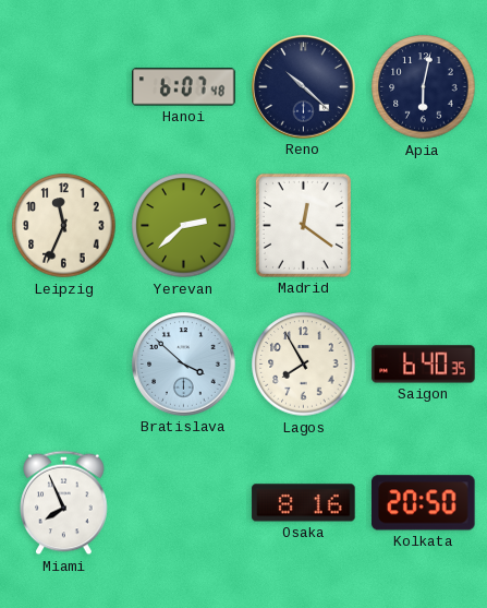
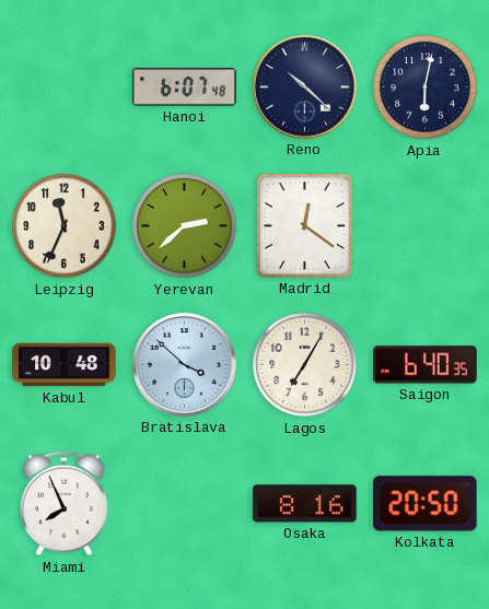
Kabul: none -> 10:48
Lagos: 7:55 -> 7:05
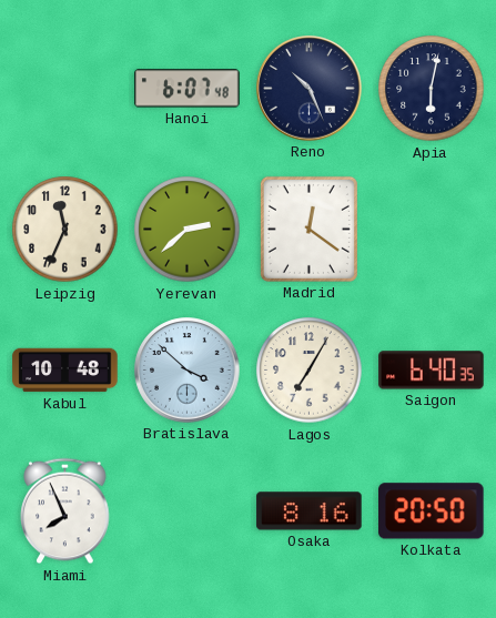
Reno: 10:22 -> 10:26
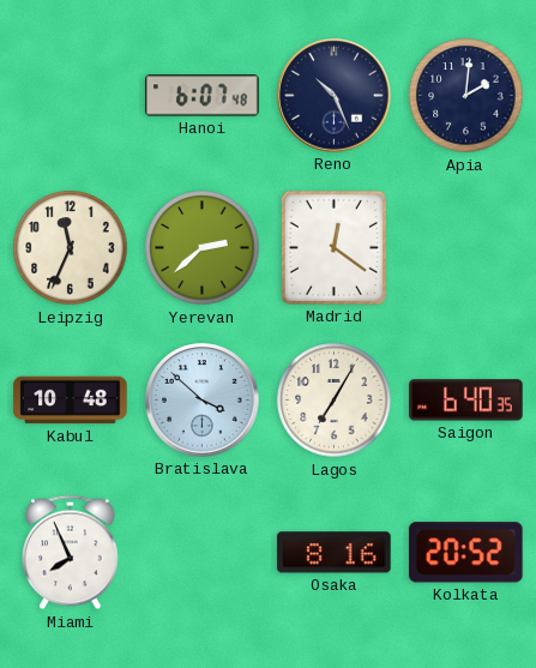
Apia: 6:02 -> 2:01
Kolkata: 20:50 -> 20:52
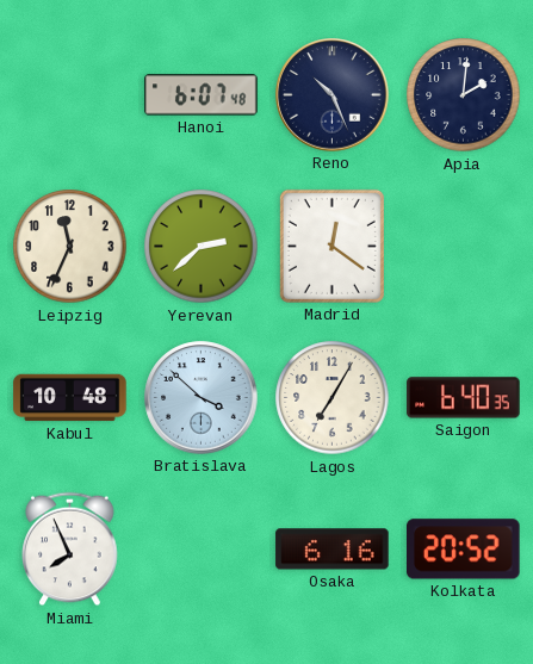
Osaka: 8:16 -> 6:16
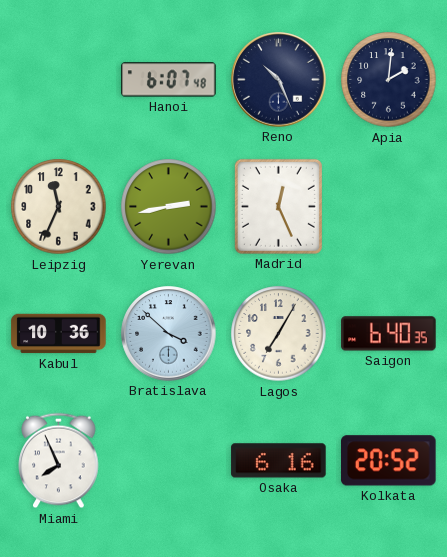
Yerevan: 2:38 -> 2:43
Madrid: 12:21 -> 12:26
Kabul: 10:48 -> 10:36
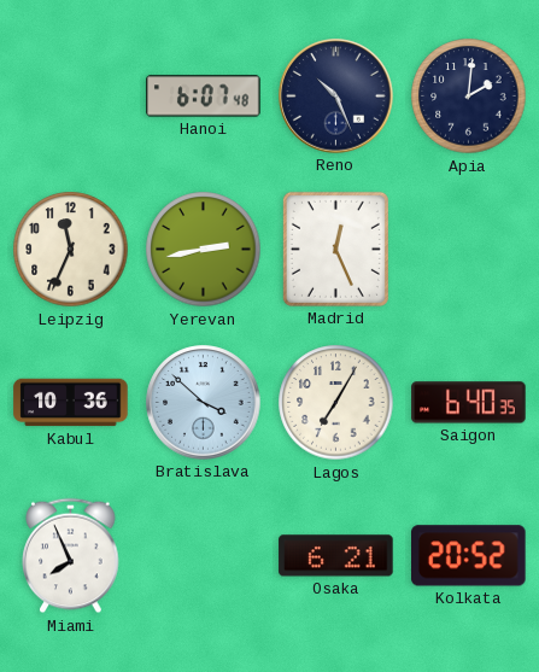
Osaka: 6:16 -> 6:21
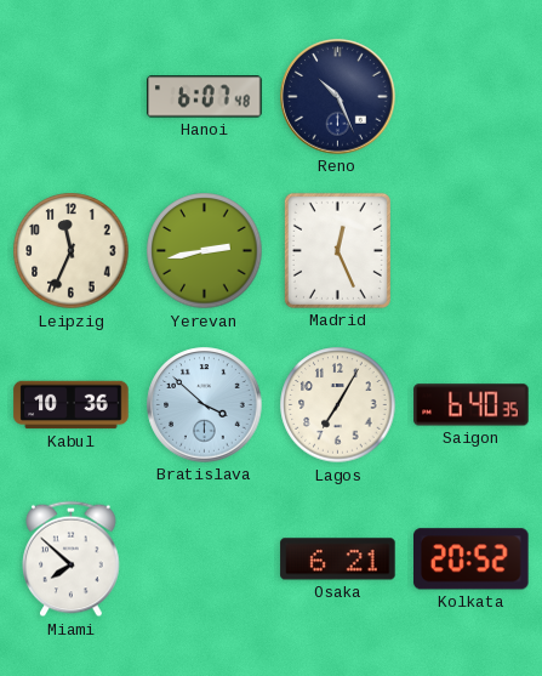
Apia: 2:01 -> none
Miami: 7:56 -> 7:52
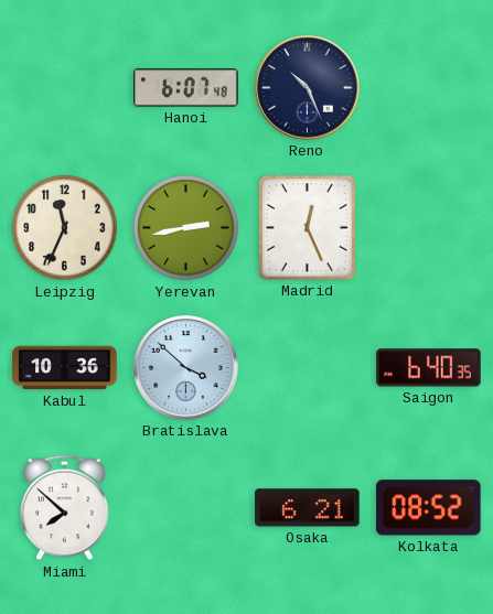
Lagos: 7:05 -> none
Kolkata: 20:52 -> 08:52
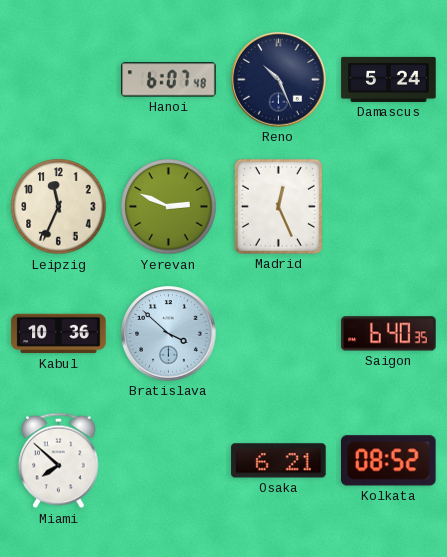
Damascus: none -> 5:24
Yerevan: 2:43 -> 2:49
